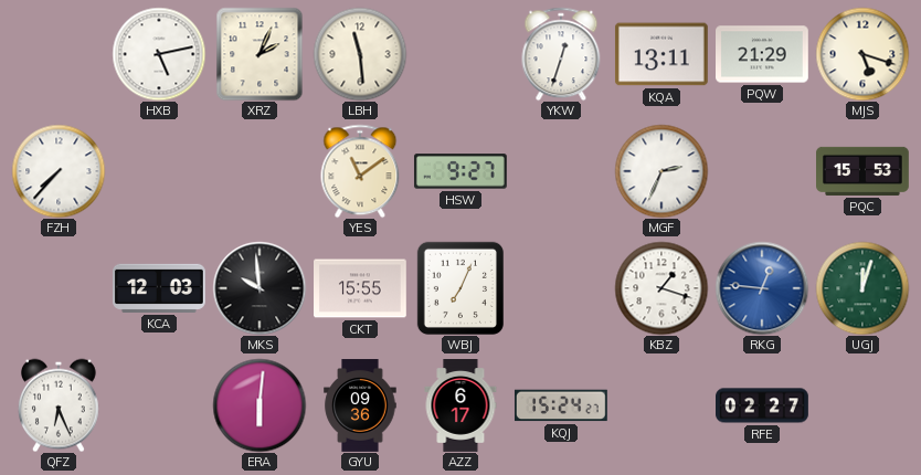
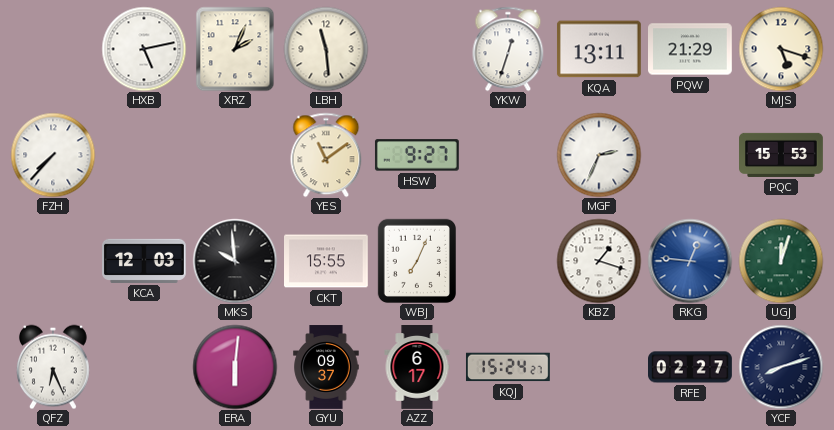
GYU: 09:36 -> 09:37
YCF: none -> 8:12
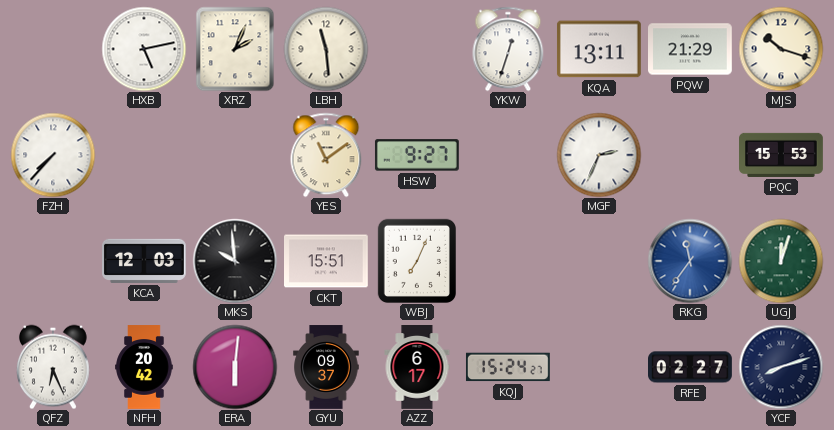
MJS: 5:18 -> 10:18
CKT: 15:55 -> 15:51
KBZ: 1:18 -> none
RKG: 12:46 -> 11:36
NFH: none -> 20:42
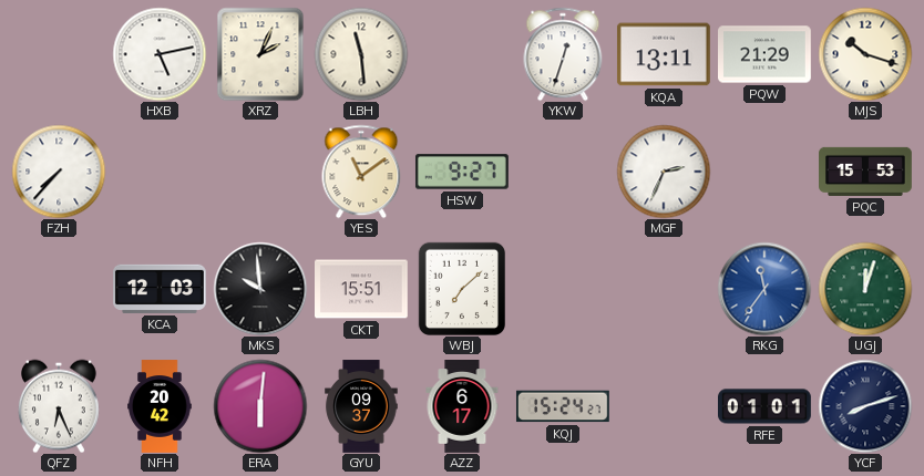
WBJ: 7:04 -> 7:08
RFE: 02:27 -> 01:01
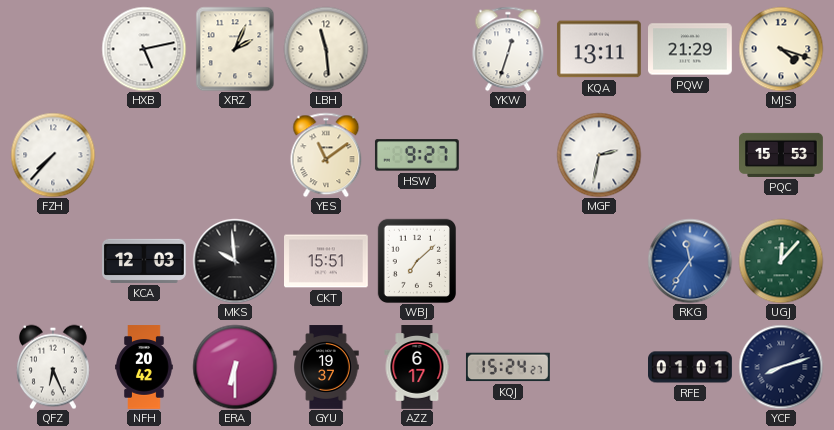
MJS: 10:18 -> 4:18
MGF: 2:34 -> 2:32
UGJ: 12:03 -> 12:07
ERA: 6:01 -> 6:30
GYU: 09:37 -> 19:37
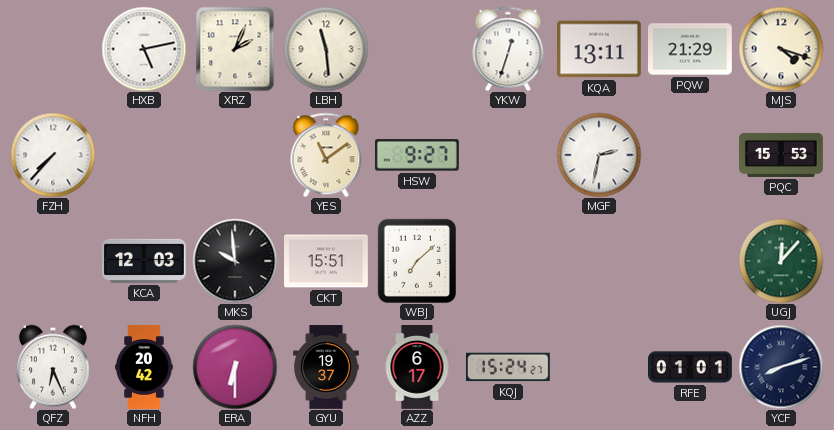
RKG: 11:36 -> none
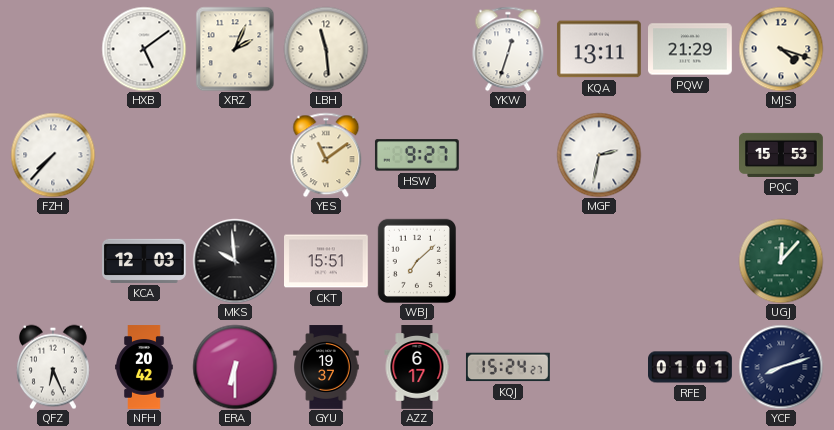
HXB: 5:13 -> 5:09
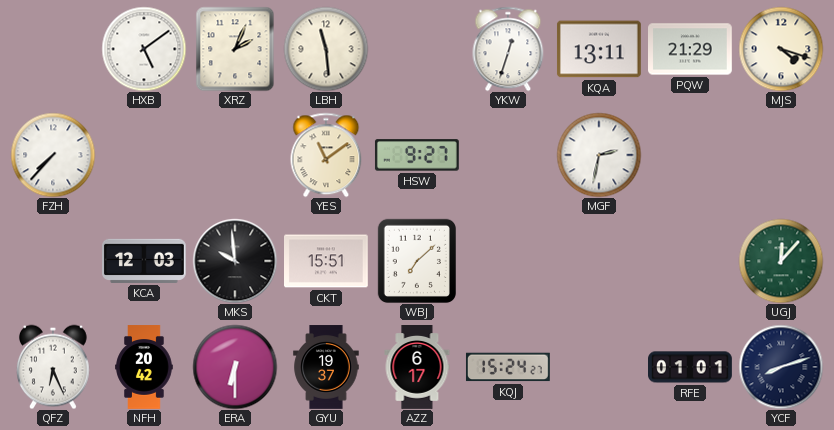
PQC: 15:53 -> none
